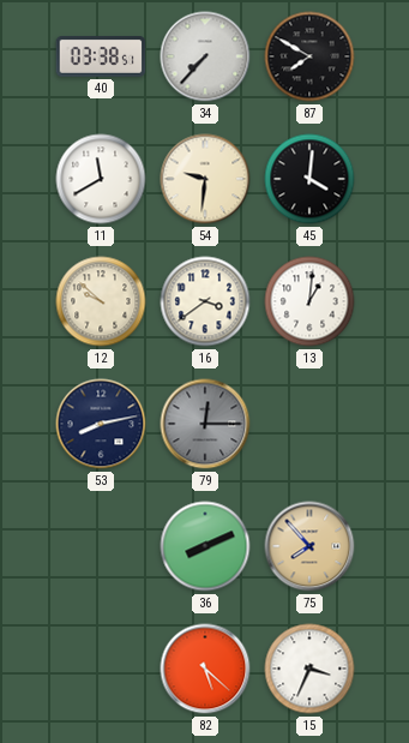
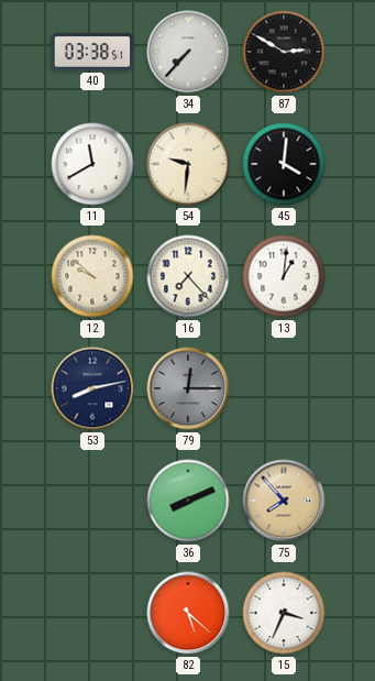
87: 7:50 -> 2:50
16: 3:39 -> 7:23
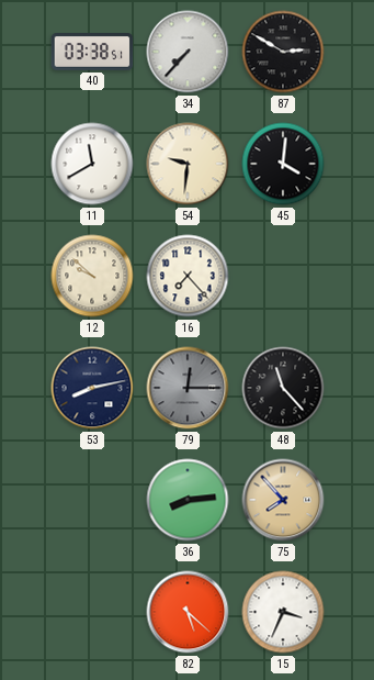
13: 1:01 -> none
48: none -> 11:23
36: 8:11 -> 8:14
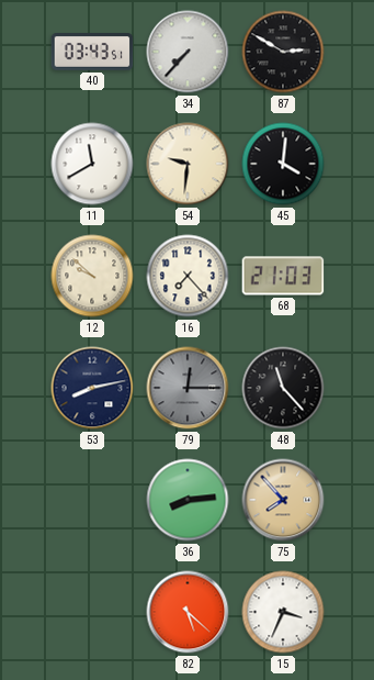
40: 03:38 -> 03:43
68: none -> 21:03
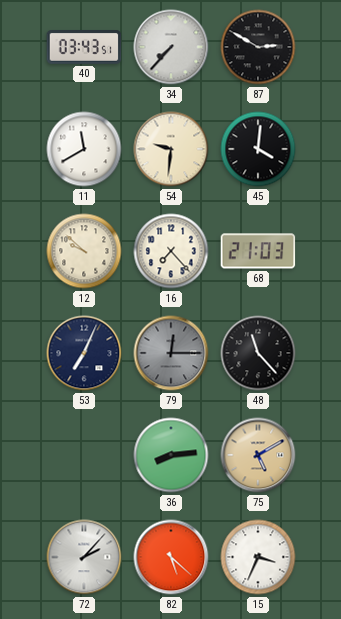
53: 8:13 -> 7:04
75: 7:53 -> 5:10
72: none -> 2:07
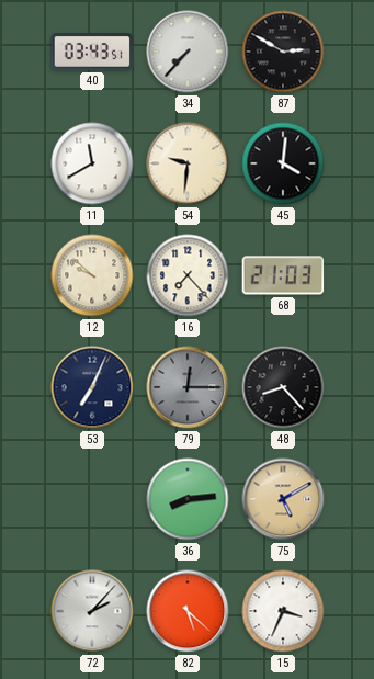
48: 11:23 -> 8:23
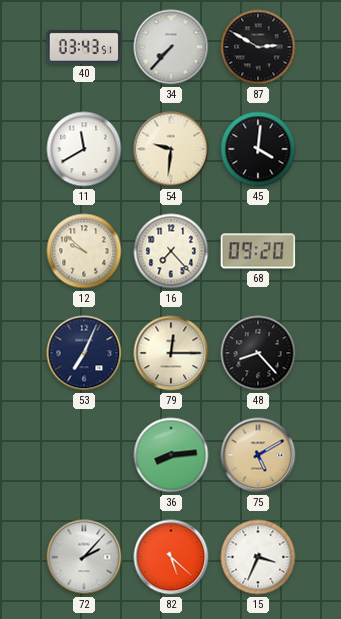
68: 21:03 -> 09:20
79 dial: grey -> cream
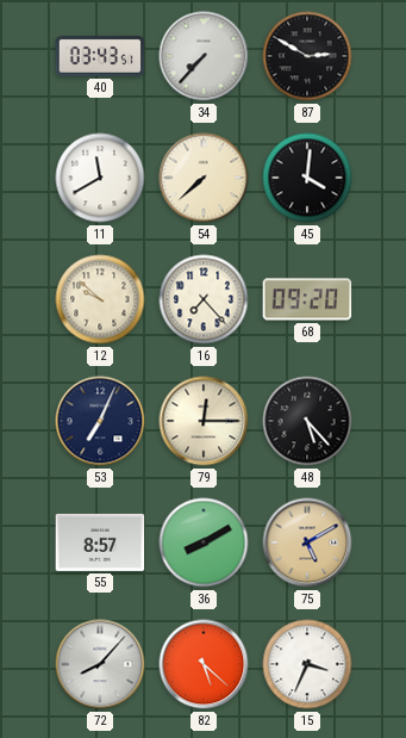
54: 9:31 -> 7:38
48: 8:23 -> 5:23
55: none -> 8:57
36: 8:14 -> 8:10
72: 2:07 -> 8:07
